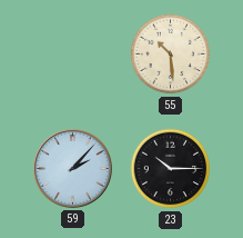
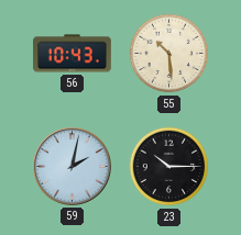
56: none -> 10:43
59: 2:07 -> 2:02
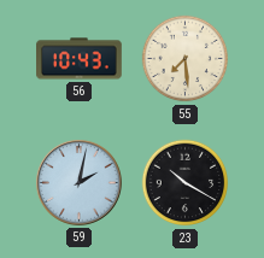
55: 10:29 -> 7:29
23: 10:15 -> 10:20
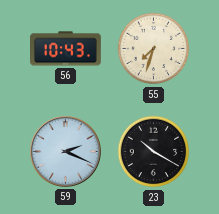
55: 7:29 -> 7:33
59: 2:02 -> 2:19
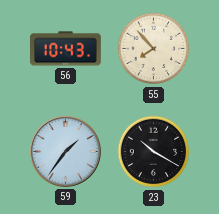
55: 7:33 -> 7:53
59: 2:19 -> 1:36
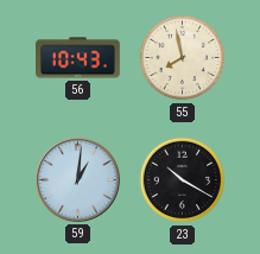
55: 7:53 -> 7:58
59: 1:36 -> 1:01
